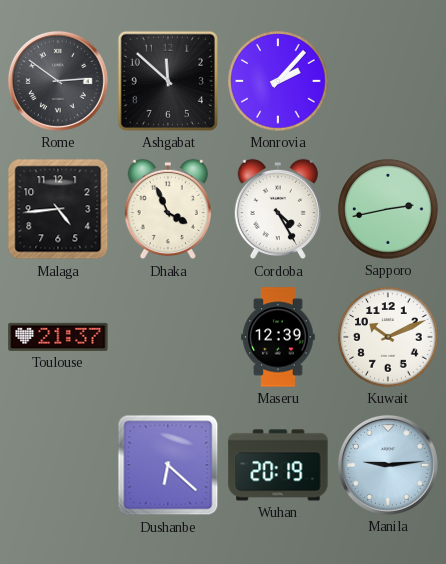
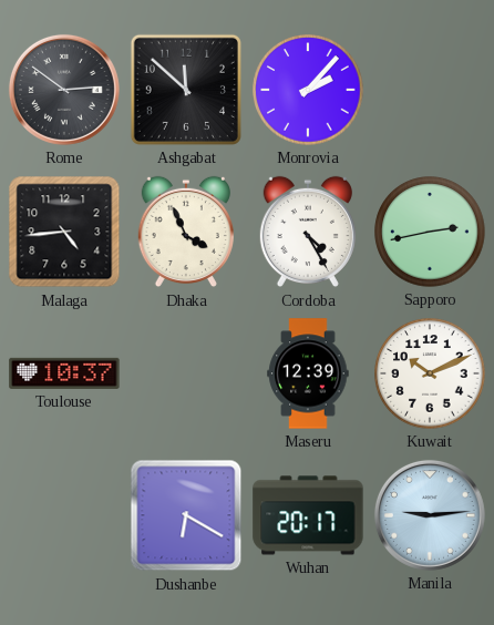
Toulouse: 21:37 -> 10:37
Dushanbe: 6:22 -> 6:20
Wuhan: 20:19 -> 20:17
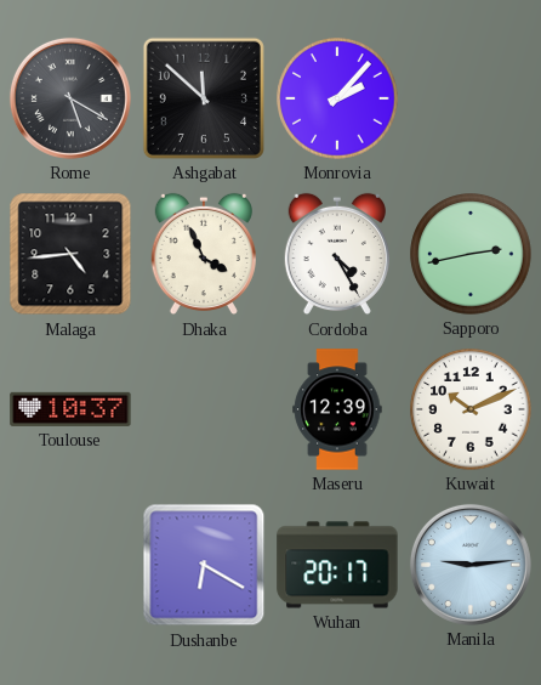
Rome: 2:51 -> 5:20
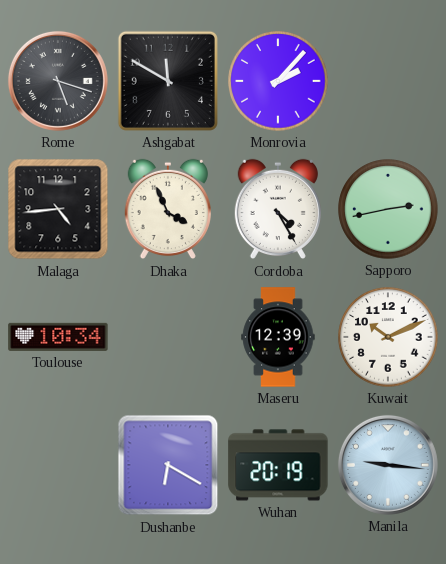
Rome: 5:20 -> 5:18
Ashgabat: 11:52 -> 11:50
Toulouse: 10:37 -> 10:34
Wuhan: 20:17 -> 20:19
Manila: 9:14 -> 9:16
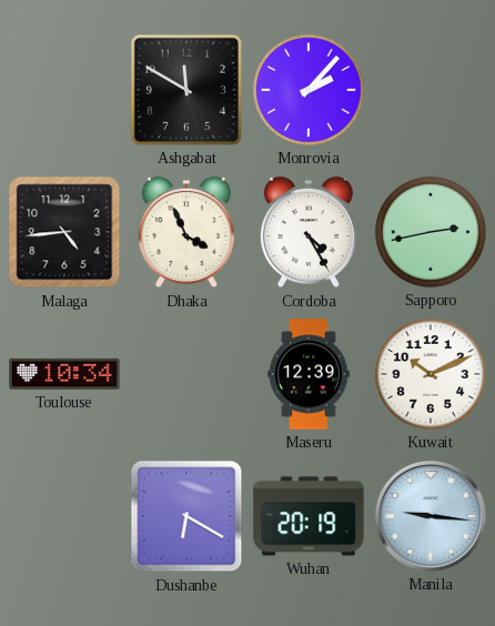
Rome: 5:18 -> none
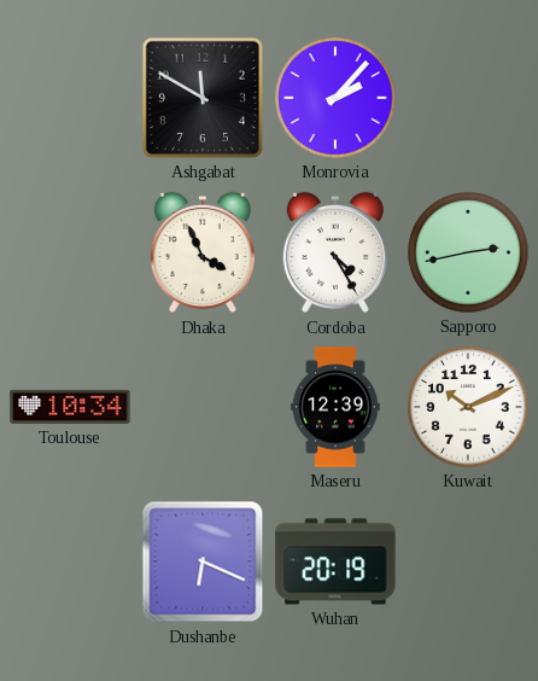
Malaga: 4:44 -> none
Dushanbe: 6:20 -> 6:19
Manila: 9:16 -> none
